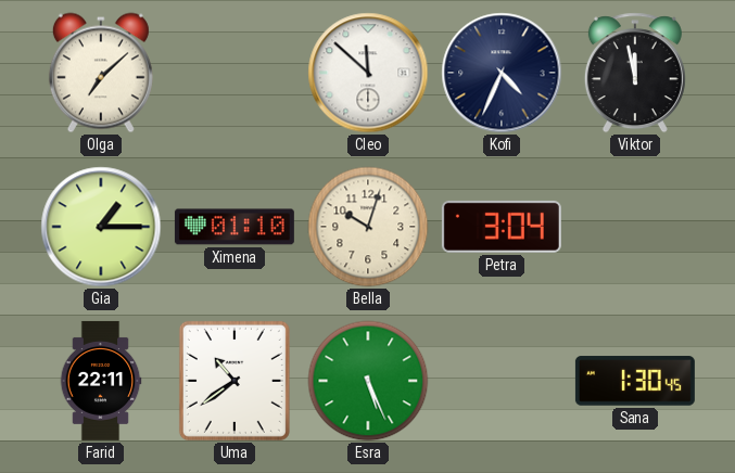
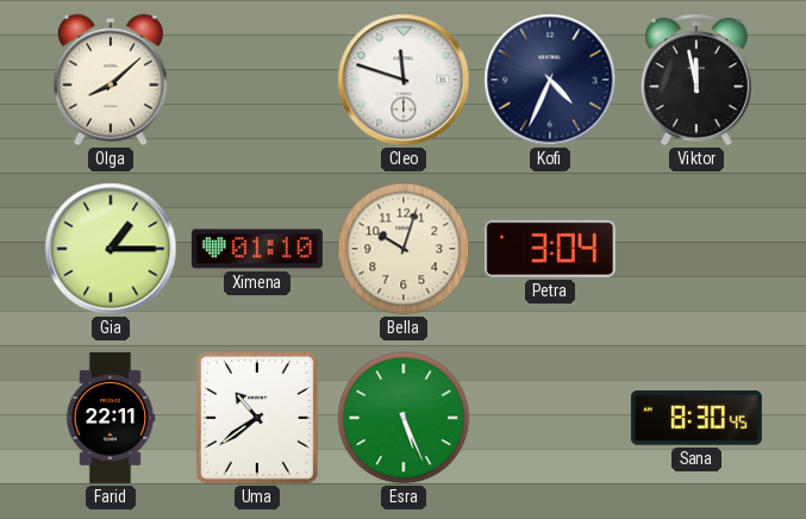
Olga: 7:08 -> 8:08
Cleo: 11:52 -> 11:48
Sana: 1:30 -> 8:30
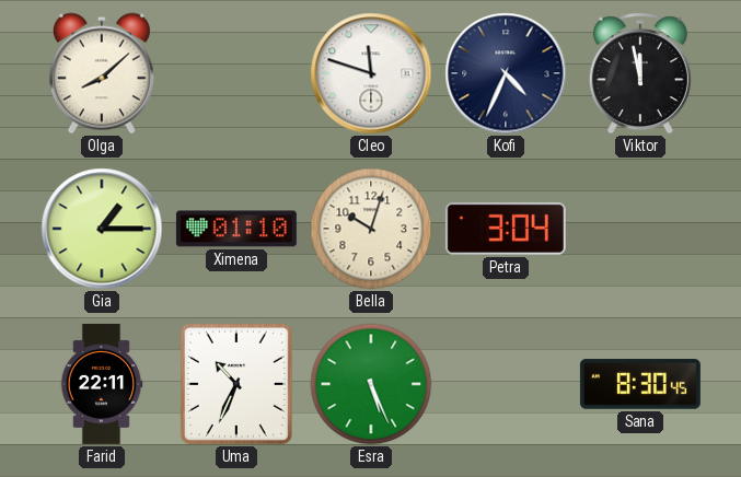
Uma: 10:39 -> 10:34
